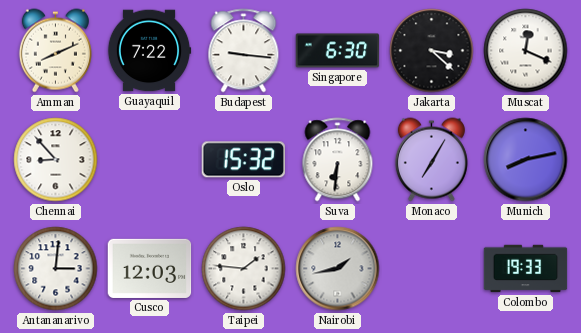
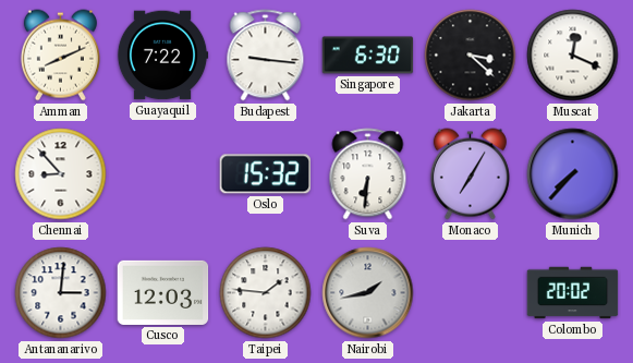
Munich: 8:13 -> 7:37
Colombo: 19:33 -> 20:02
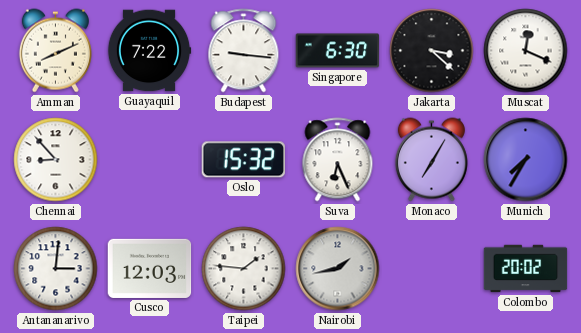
Suva: 6:31 -> 6:26
Munich: 7:37 -> 7:35
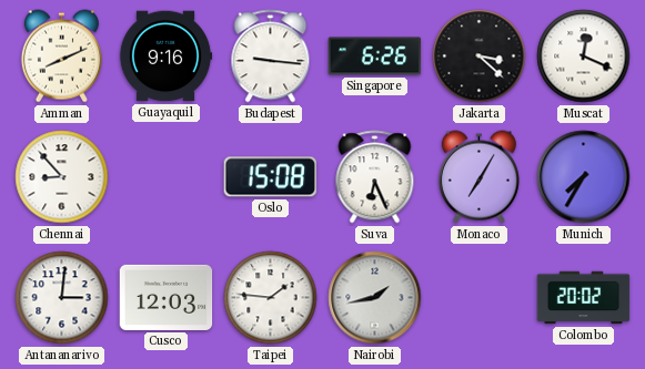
Guayaquil: 7:22 -> 9:16
Singapore: 6:30 -> 6:26
Oslo: 15:32 -> 15:08
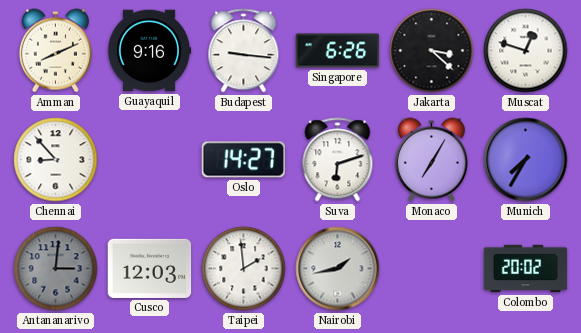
Muscat: 12:19 -> 12:48
Oslo: 15:08 -> 14:27
Suva: 6:26 -> 6:12
Antananarivo dial: white -> grey
Taipei: 1:46 -> 1:59
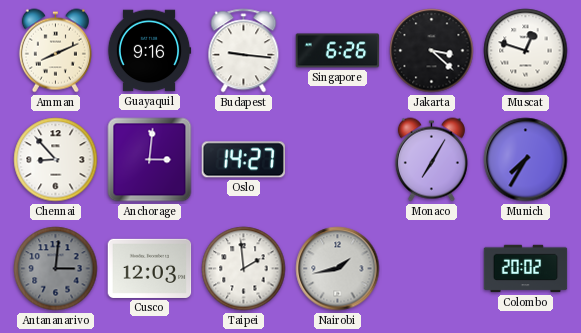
Anchorage: none -> 3:01
Suva: 6:12 -> none
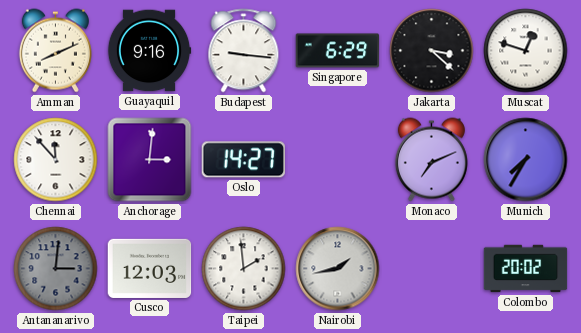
Singapore: 6:26 -> 6:29
Chennai: 8:53 -> 11:53
Monaco: 7:05 -> 7:11
